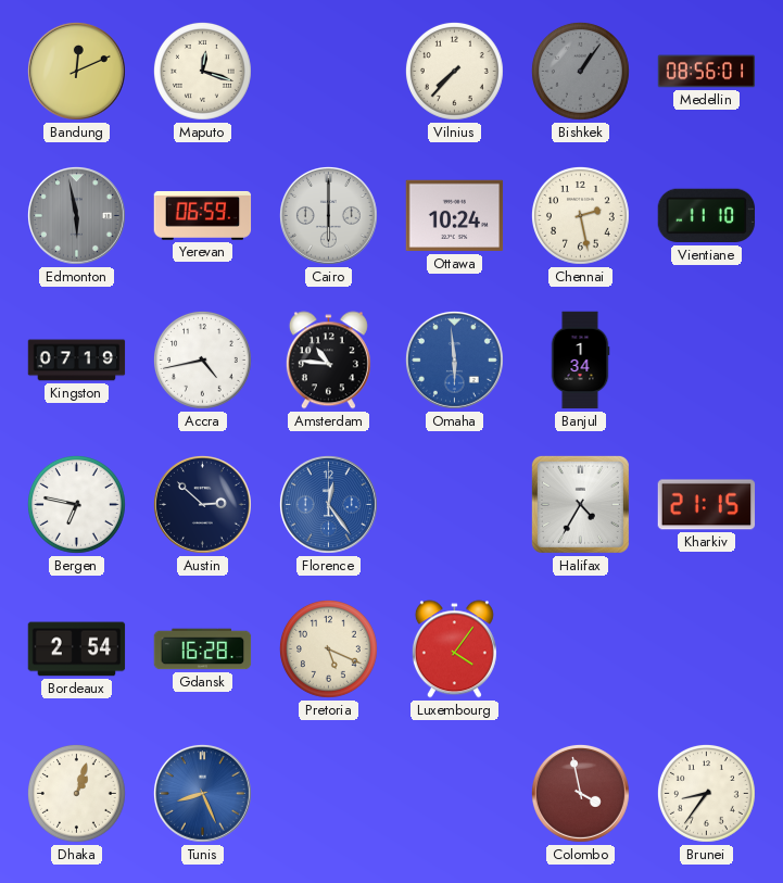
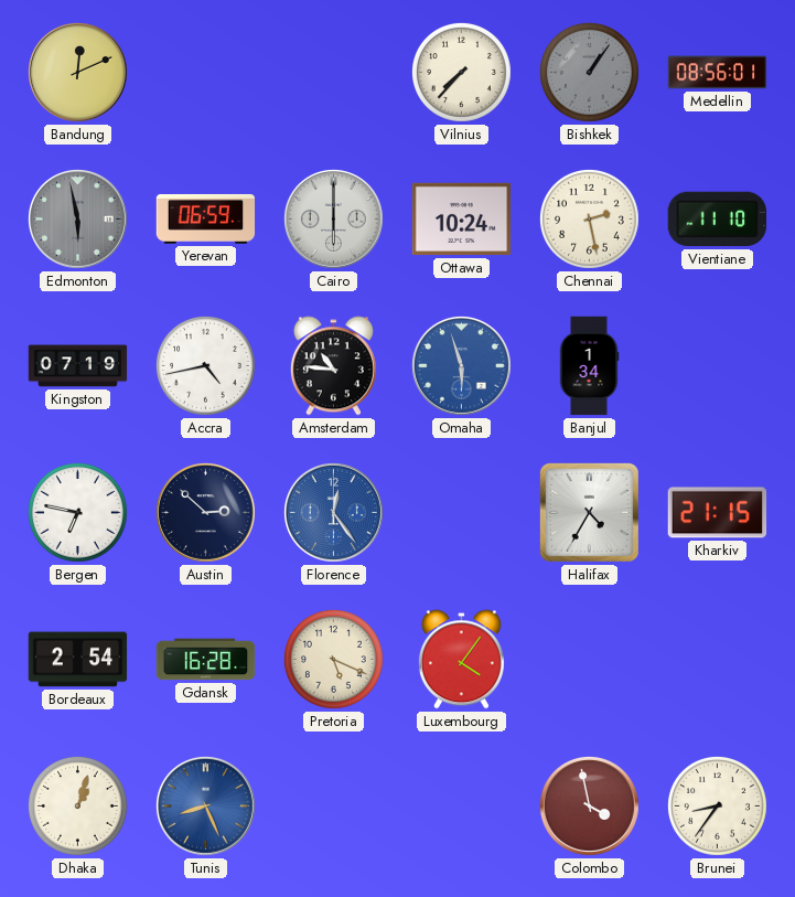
Maputo: 12:18 -> none
Omaha: 5:59 -> 5:57
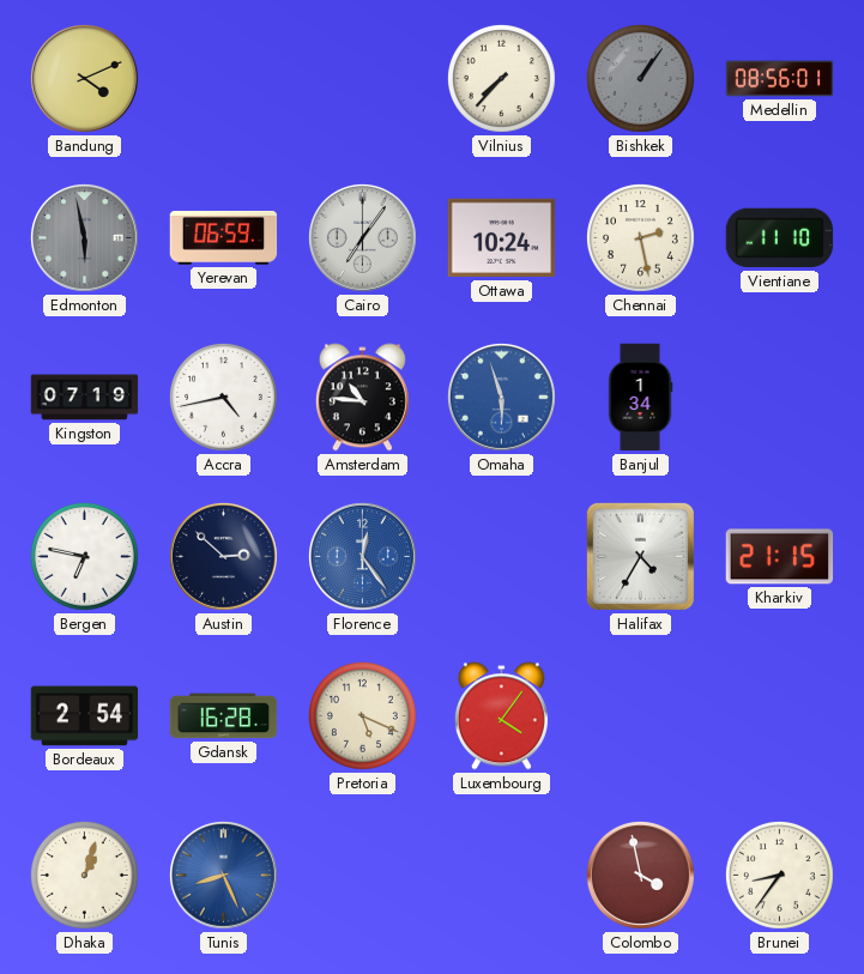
Bandung: 12:11 -> 4:11
Cairo: 6:00 -> 7:06
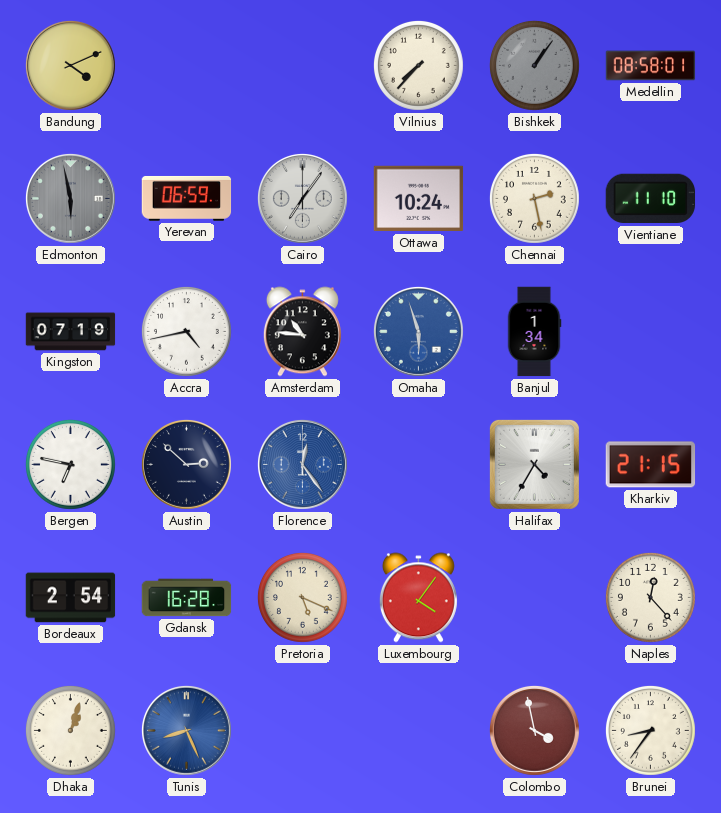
Medellin: 08:56 -> 08:58
Naples: none -> 12:23
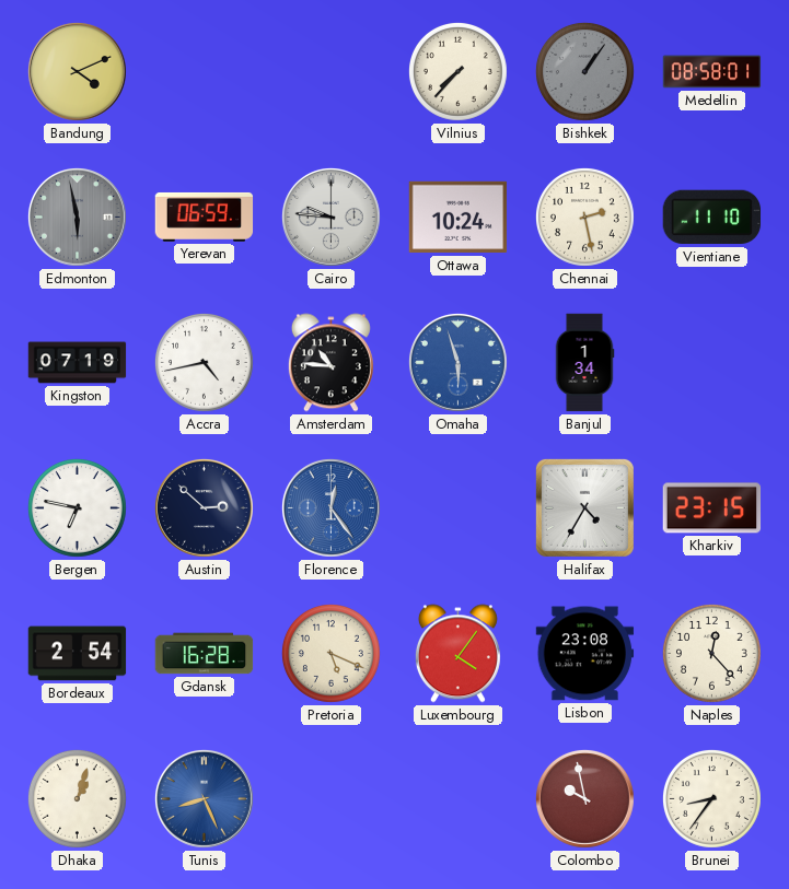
Cairo: 7:06 -> 9:46
Kharkiv: 21:15 -> 23:15
Lisbon: none -> 23:08
Colombo: 3:58 -> 9:58
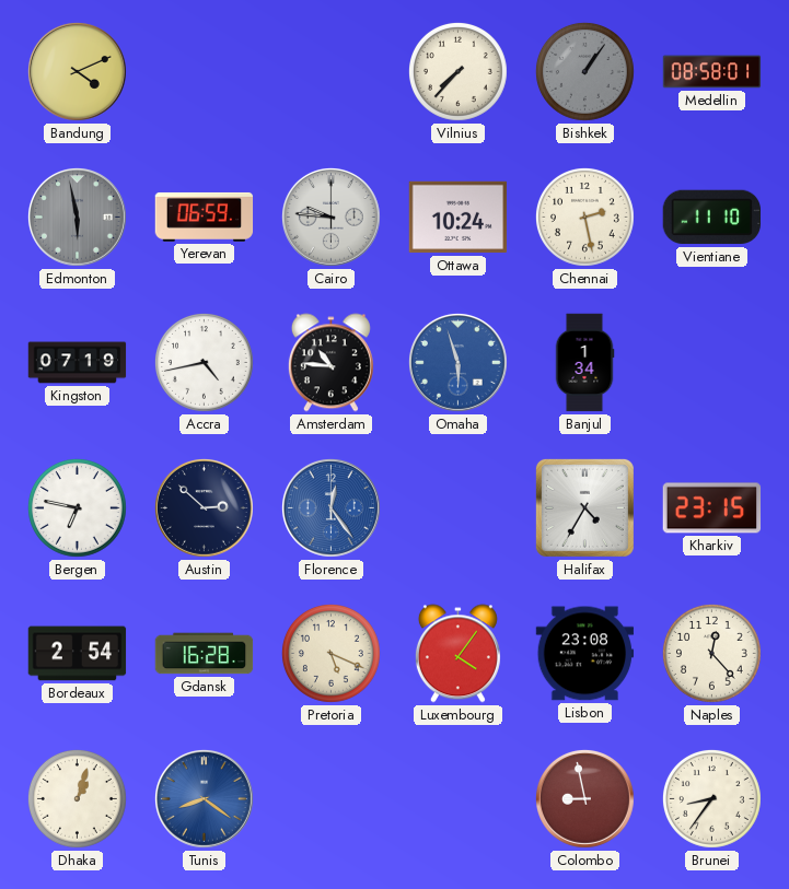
Tunis: 8:26 -> 8:21
Colombo: 9:58 -> 8:58
